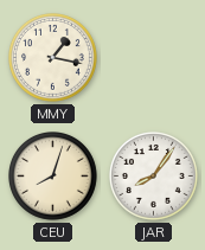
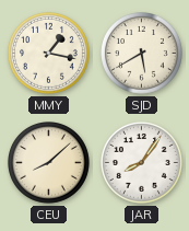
SJD: none -> 5:40
CEU: 8:03 -> 8:08
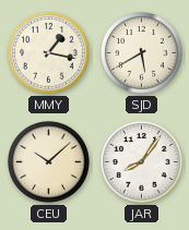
CEU: 8:08 -> 10:08
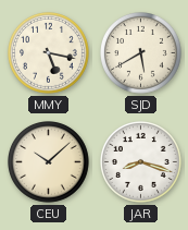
MMY: 1:17 -> 5:17
JAR: 8:06 -> 8:18
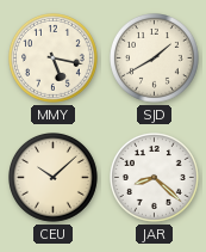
SJD: 5:40 -> 1:40
JAR: 8:18 -> 8:22
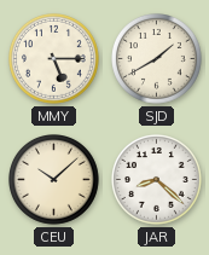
MMY: 5:17 -> 5:15
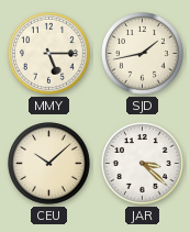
SJD: 1:40 -> 1:43
JAR: 8:22 -> 3:22
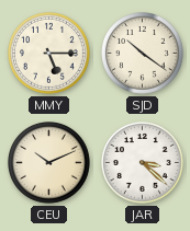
SJD: 1:43 -> 10:21
CEU: 10:08 -> 10:11
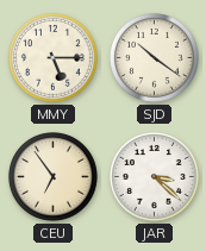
CEU: 10:11 -> 6:54
